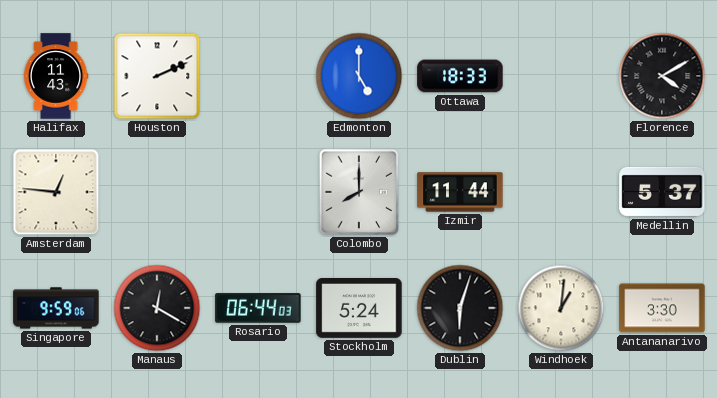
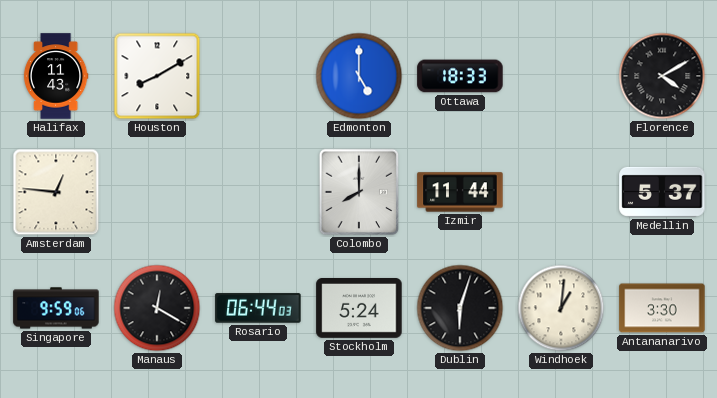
Houston: 2:11 -> 8:10
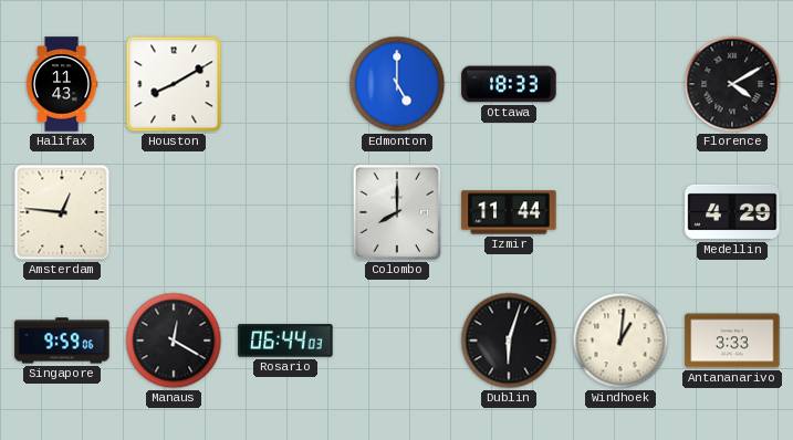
Medellin: 5:37 -> 4:29
Stockholm: 5:24 -> none
Antananarivo: 3:30 -> 3:33
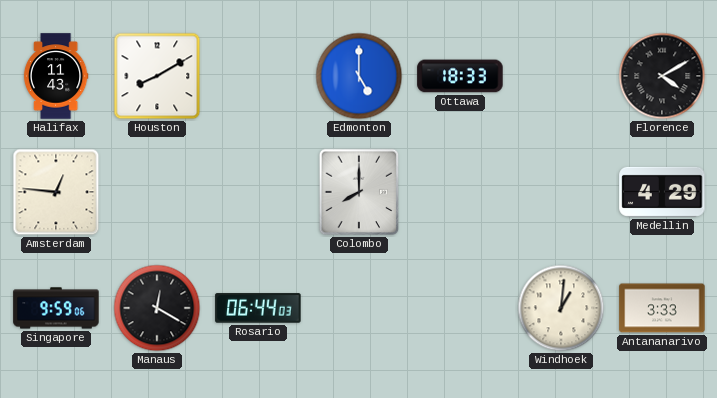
Izmir: 11:44 -> none
Dublin: 6:03 -> none
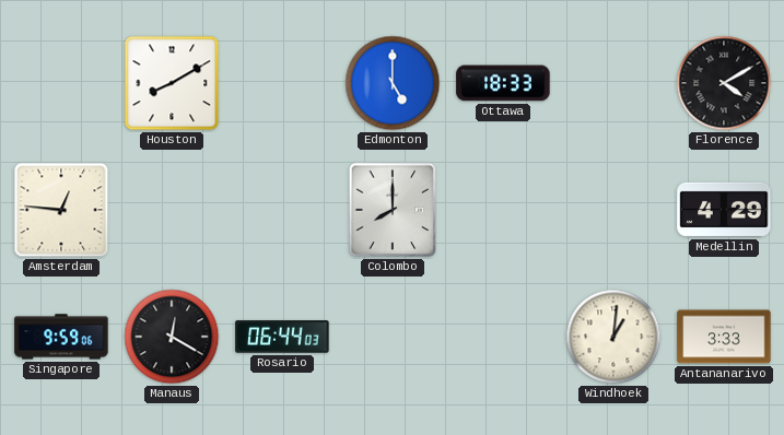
Halifax: 11:43 -> none
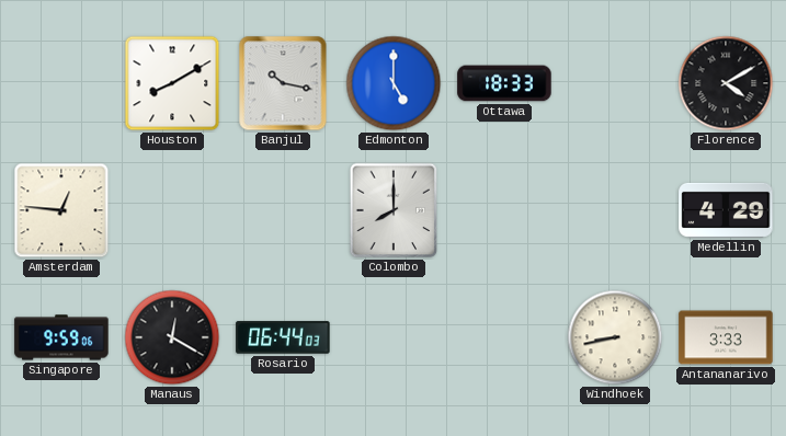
Banjul: none -> 10:17
Windhoek: 1:01 -> 8:43
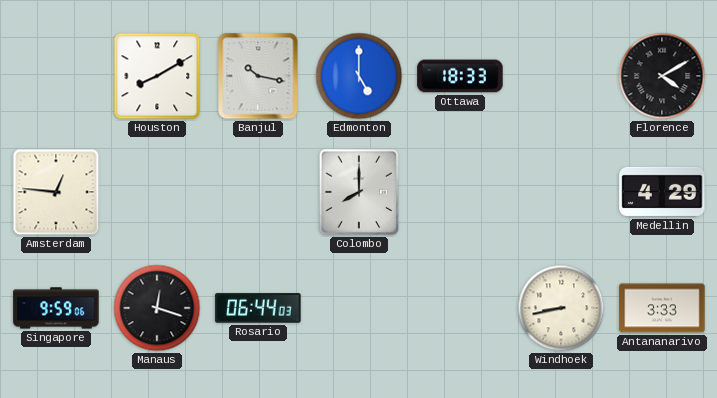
Manaus: 12:20 -> 12:18
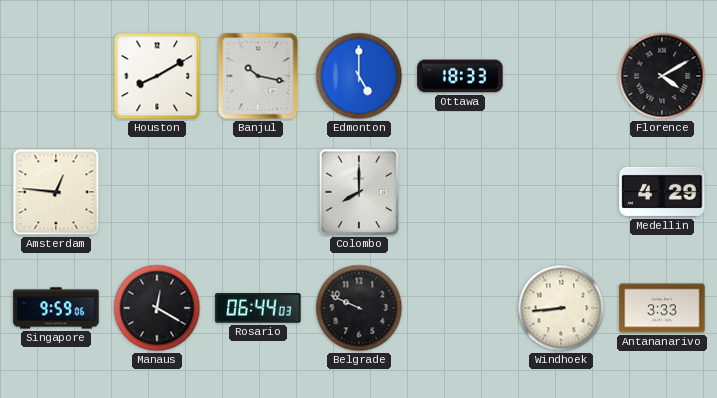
Manaus: 12:18 -> 12:20
Belgrade: none -> 9:49
Windhoek: 8:43 -> 8:44
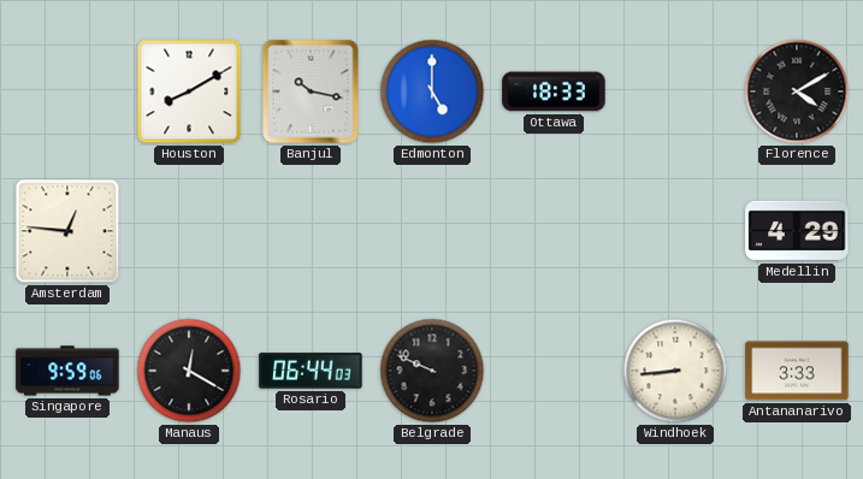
Colombo: 8:00 -> none
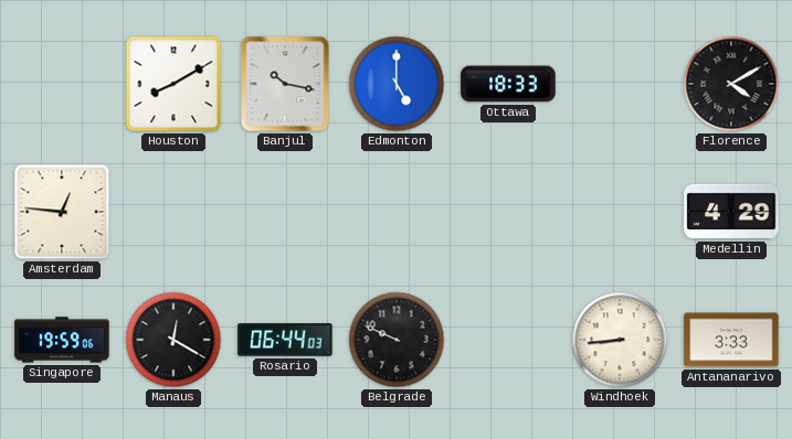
Singapore: 9:59 -> 19:59
